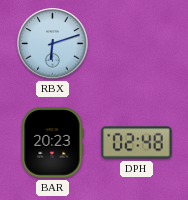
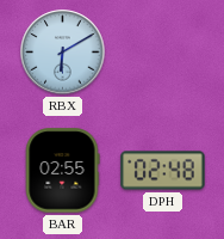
RBX: 6:12 -> 6:10
BAR: 20:23 -> 02:55
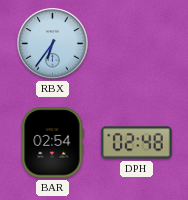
RBX: 6:10 -> 6:36
BAR: 02:55 -> 02:54
